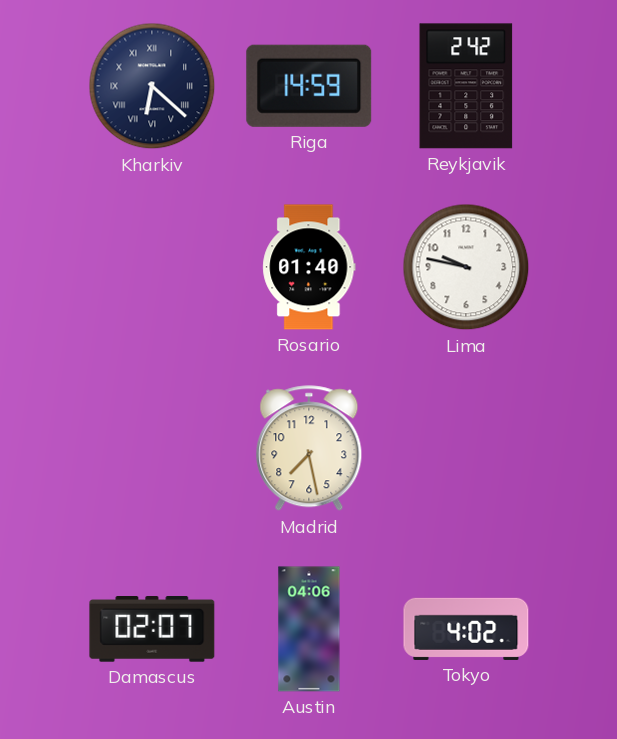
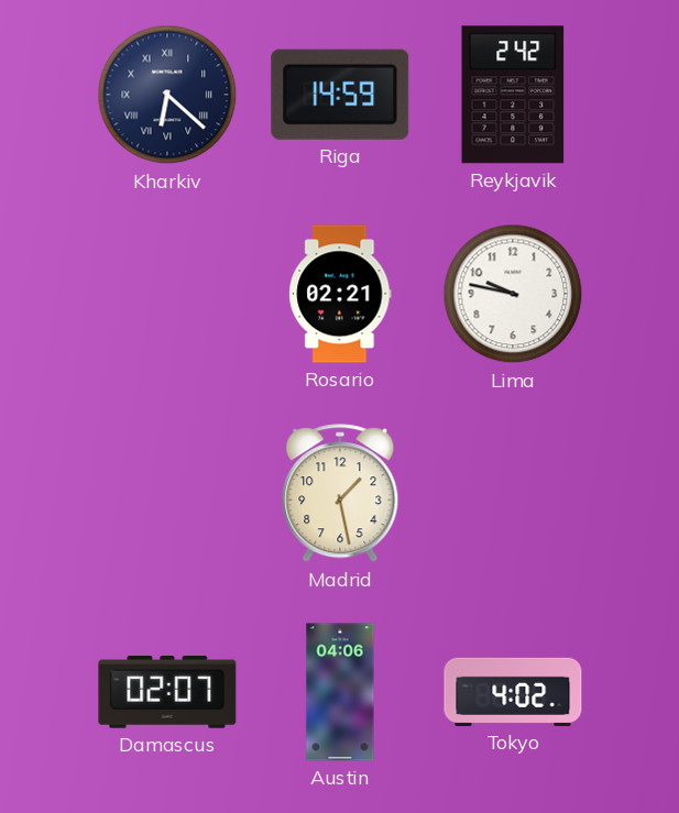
Rosario: 01:40 -> 02:21
Madrid: 7:28 -> 1:28
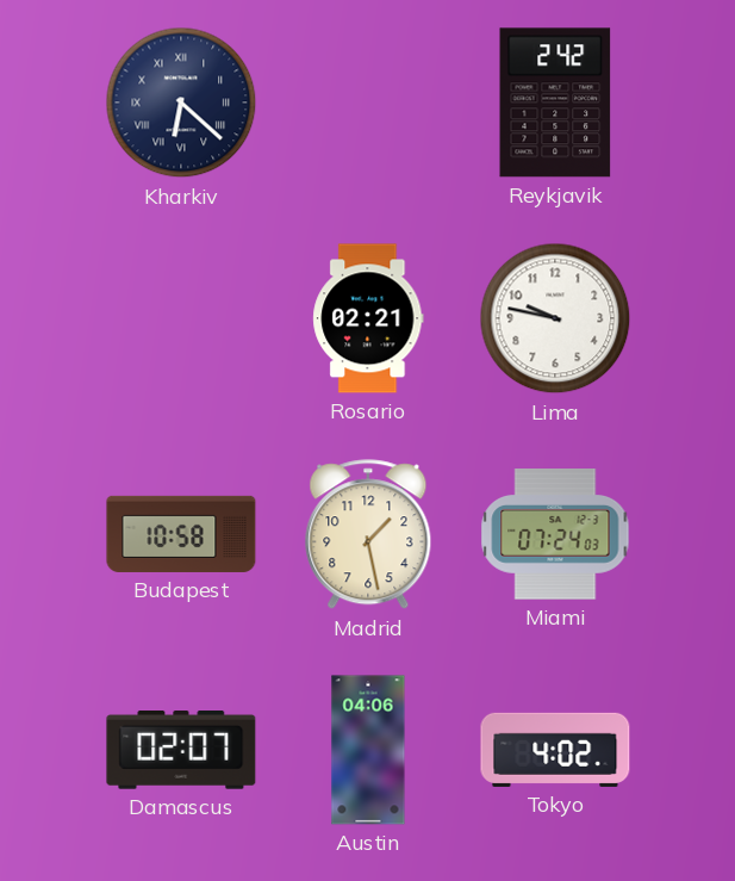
Riga: 14:59 -> none
Budapest: none -> 10:58
Miami: none -> 07:24
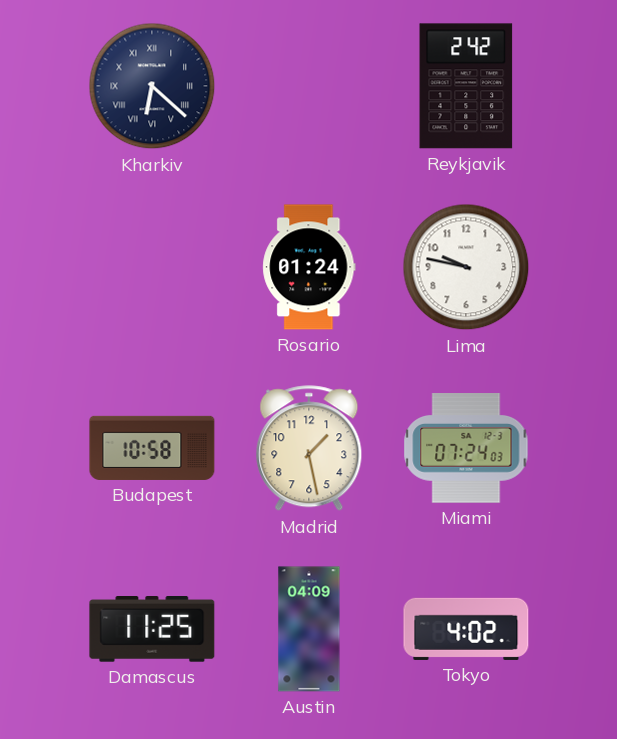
Rosario: 02:21 -> 01:24
Damascus: 02:07 -> 11:25
Austin: 04:06 -> 04:09
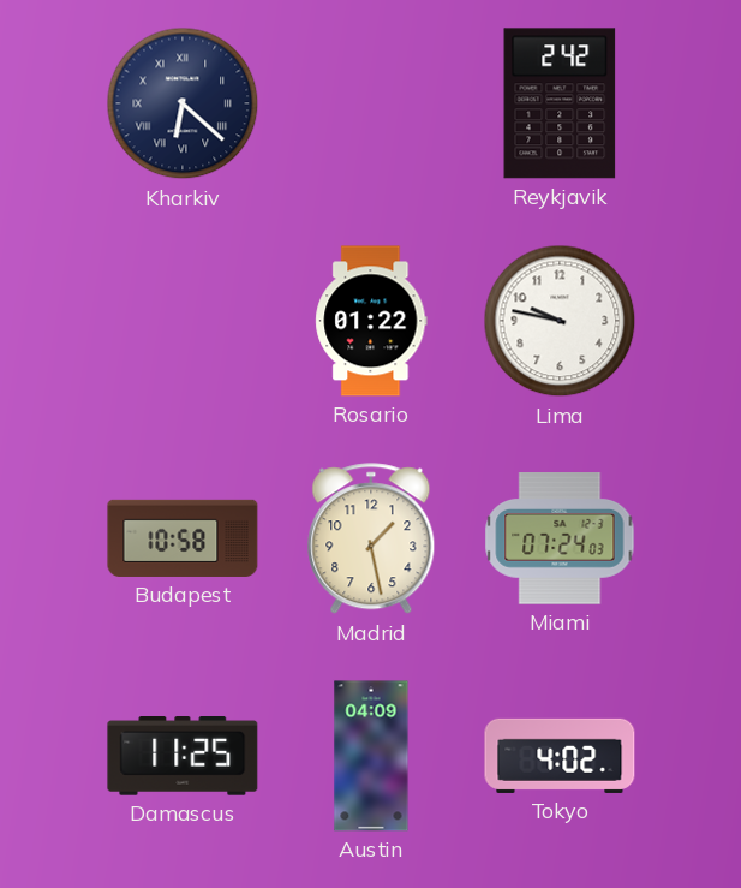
Rosario: 01:24 -> 01:22
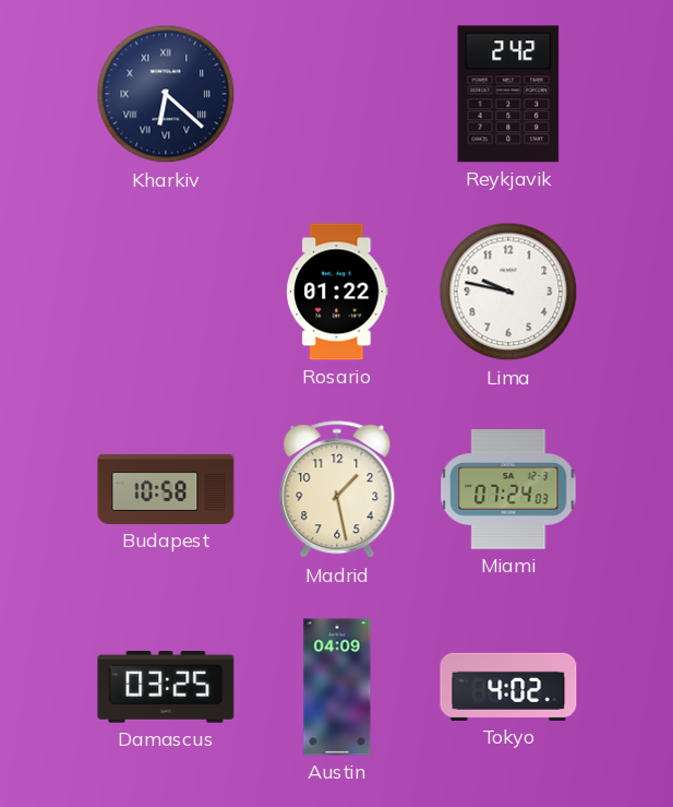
Damascus: 11:25 -> 03:25
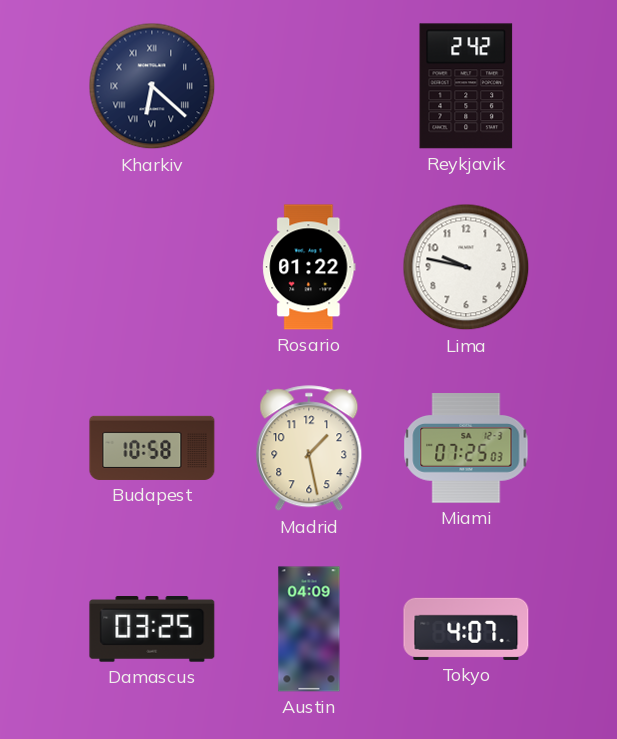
Miami: 07:24 -> 07:25
Tokyo: 4:02 -> 4:07
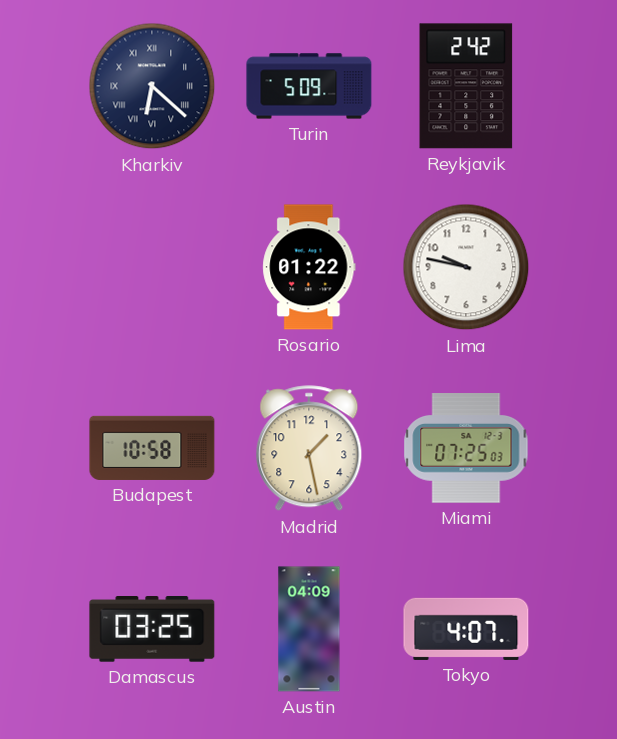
Turin: none -> 5:09
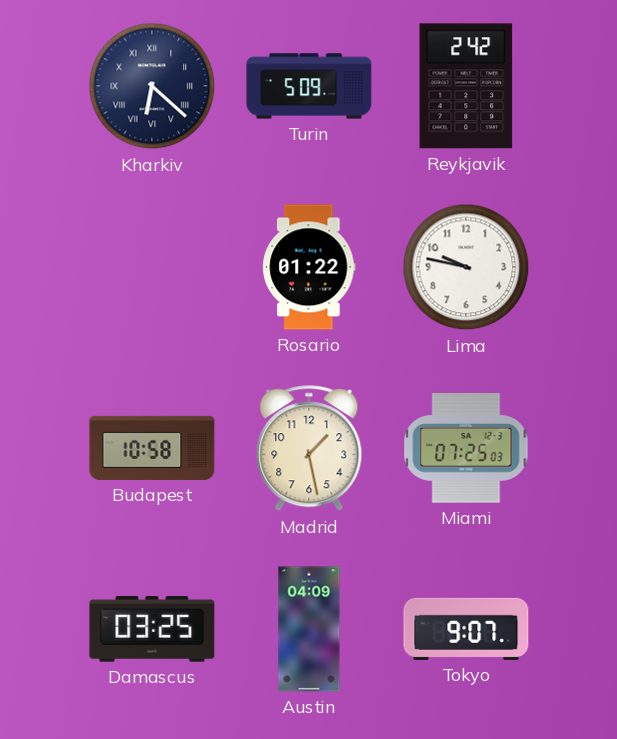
Tokyo: 4:07 -> 9:07
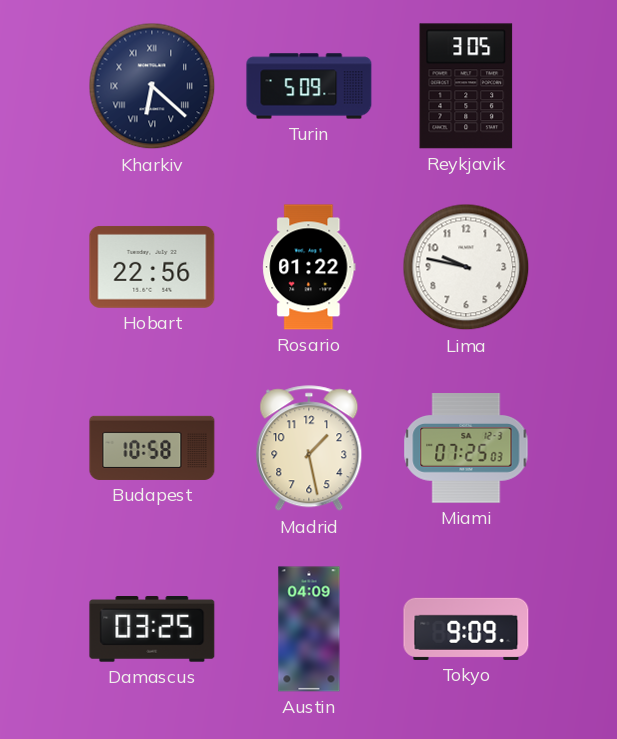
Reykjavik: 2:42 -> 3:05
Hobart: none -> 22:56
Tokyo: 9:07 -> 9:09
